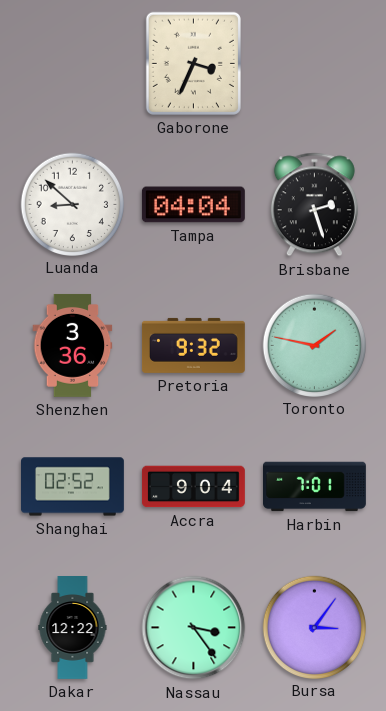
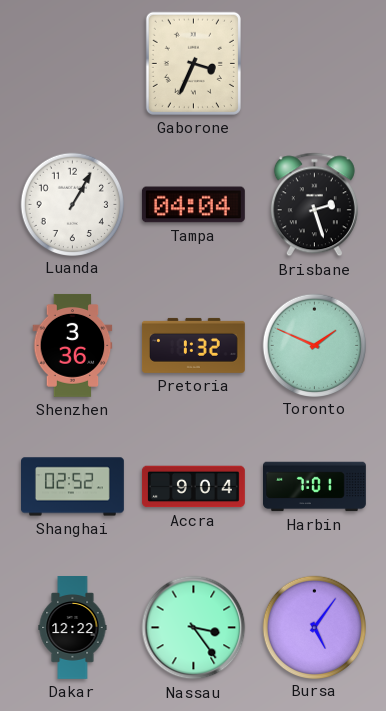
Luanda: 8:52 -> 1:05
Pretoria: 9:32 -> 1:32
Toronto: 1:47 -> 1:49
Bursa: 3:06 -> 5:06
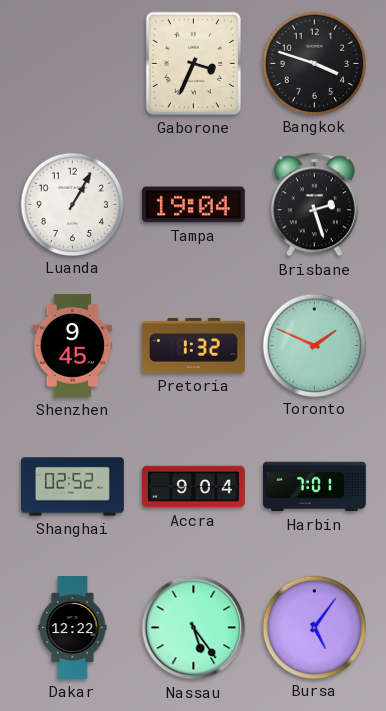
Bangkok: none -> 3:48
Tampa: 04:04 -> 19:04
Shenzhen: 3:36 -> 9:45
Nassau: 3:24 -> 5:24
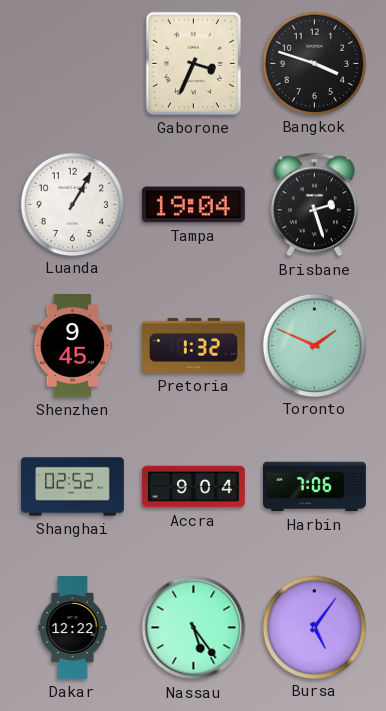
Harbin: 7:01 -> 7:06
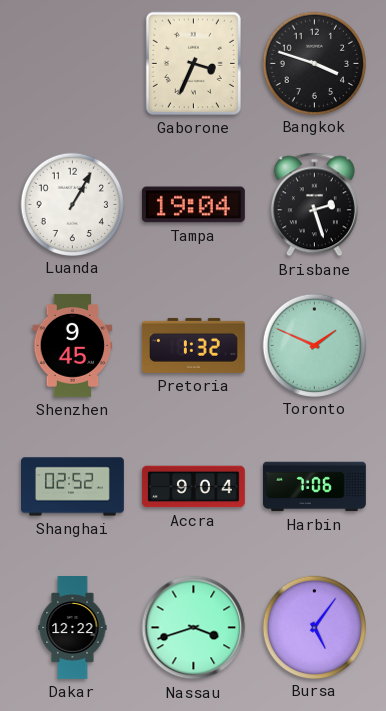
Nassau: 5:24 -> 3:42
